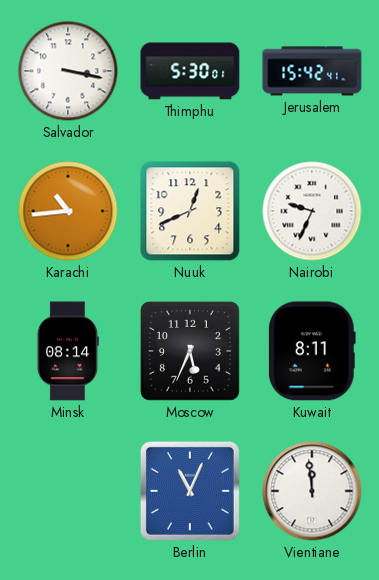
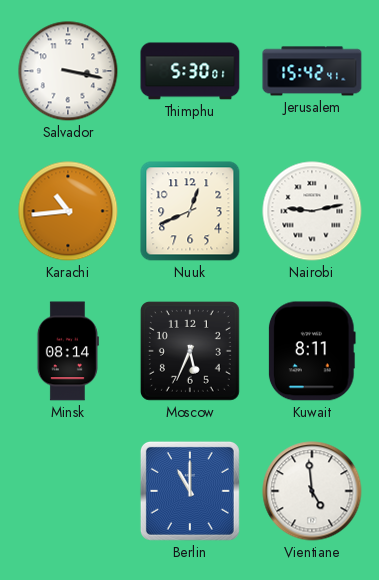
Nairobi: 9:34 -> 9:13
Berlin: 11:04 -> 11:00
Vientiane: 11:59 -> 4:59
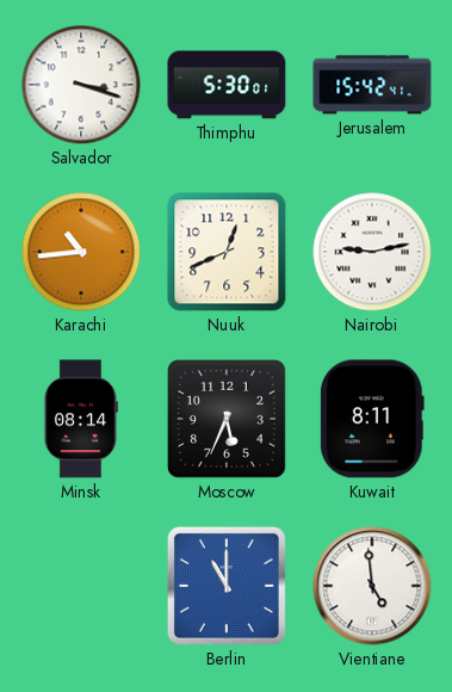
Salvador: 3:17 -> 3:18
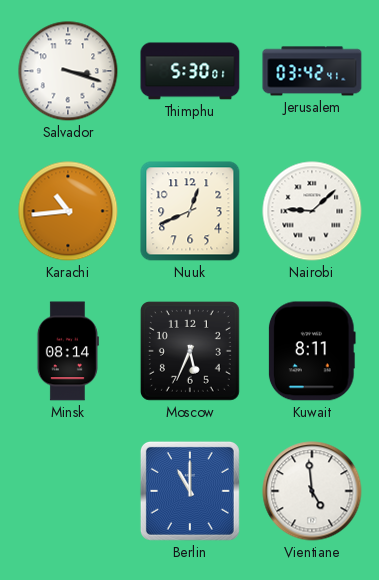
Jerusalem: 15:42 -> 03:42
Nairobi: 9:13 -> 9:08
